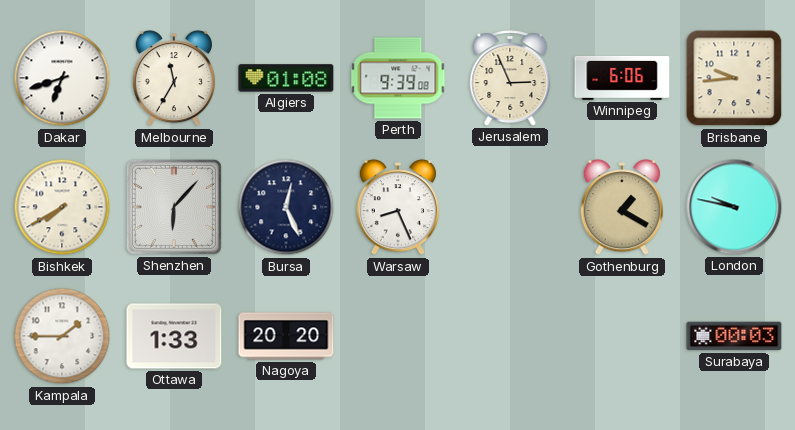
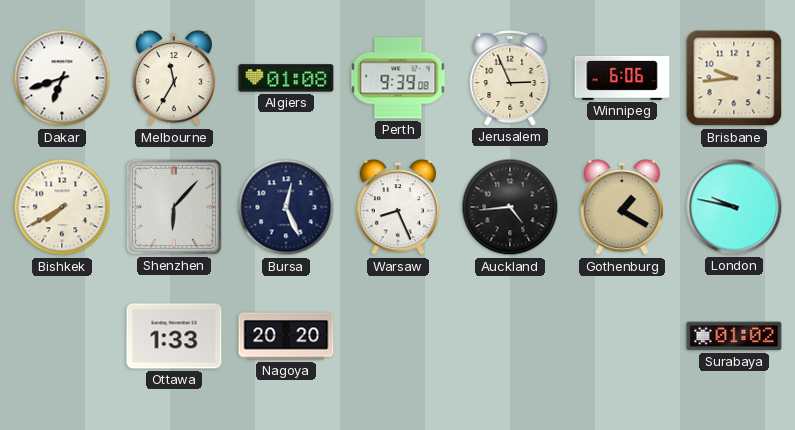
Auckland: none -> 4:44
Kampala: 1:45 -> none
Surabaya: 00:03 -> 01:02
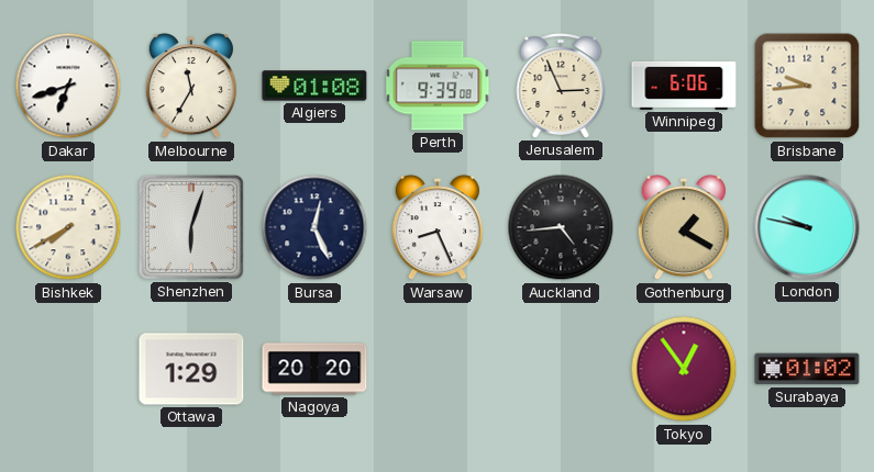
Shenzhen: 6:07 -> 6:03
Ottawa: 1:33 -> 1:29
Tokyo: none -> 12:54
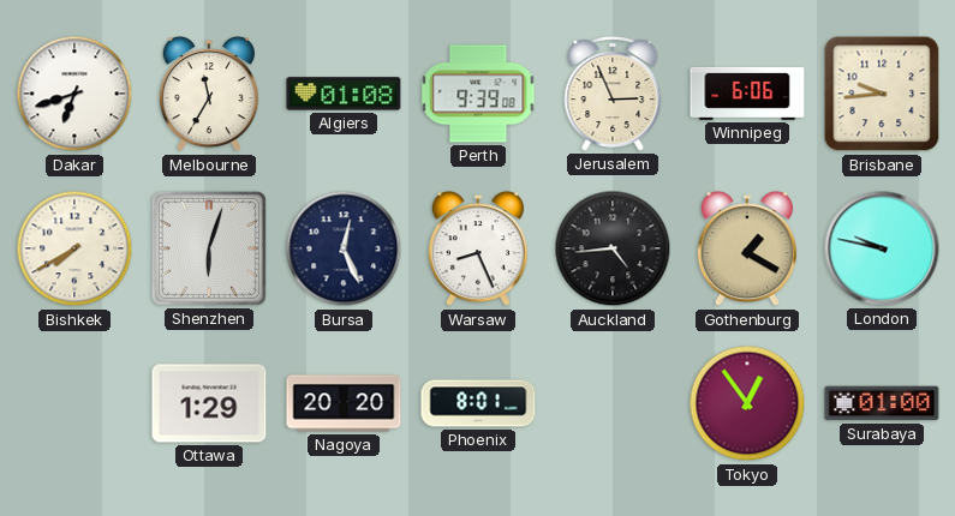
Phoenix: none -> 8:01
Surabaya: 01:02 -> 01:00
